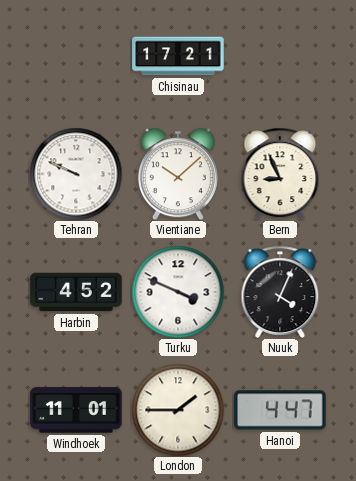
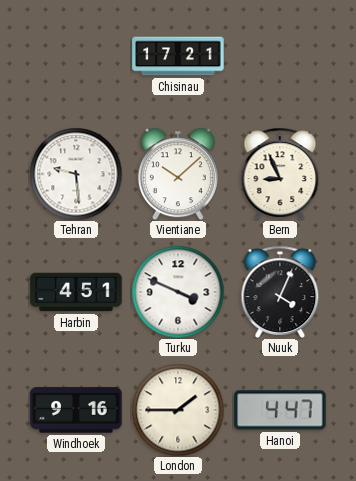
Tehran: 9:49 -> 9:29
Harbin: 4:52 -> 4:51
Windhoek: 11:01 -> 9:16
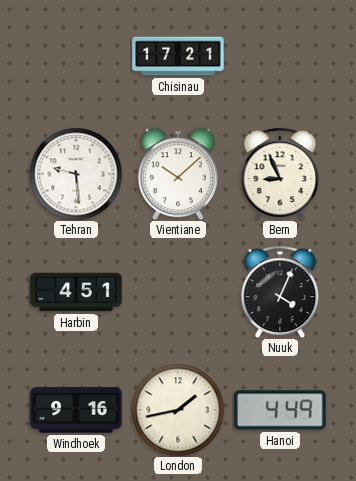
Turku: 3:49 -> none
London: 1:45 -> 1:43
Hanoi: 4:47 -> 4:49
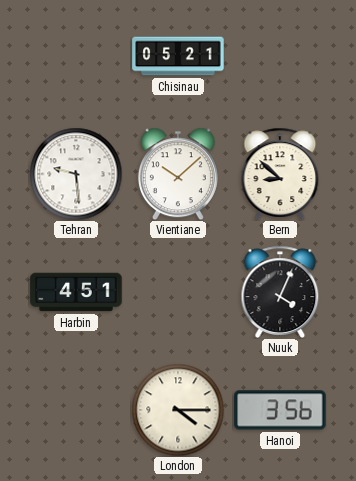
Chisinau: 17:21 -> 05:21
Bern: 8:56 -> 8:52
Windhoek: 9:16 -> none
London: 1:43 -> 4:15
Hanoi: 4:49 -> 3:56
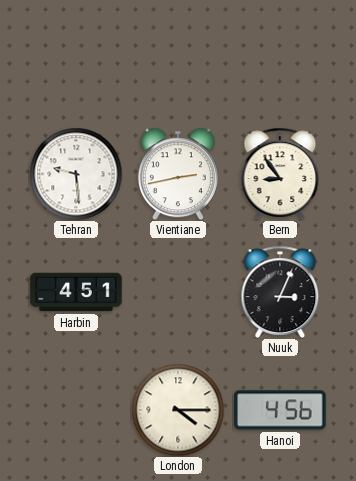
Chisinau: 05:21 -> none
Vientiane: 10:08 -> 2:43
Bern: 8:52 -> 8:54
Nuuk: 4:04 -> 3:04
Hanoi: 3:56 -> 4:56
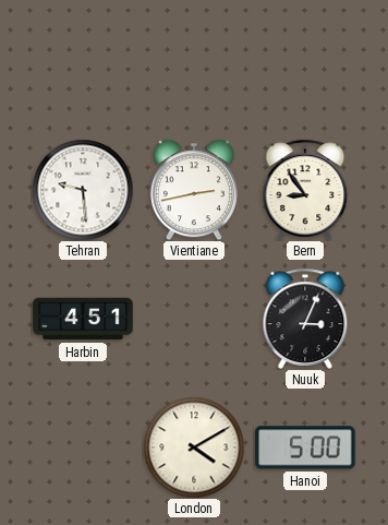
London: 4:15 -> 4:10
Hanoi: 4:56 -> 5:00
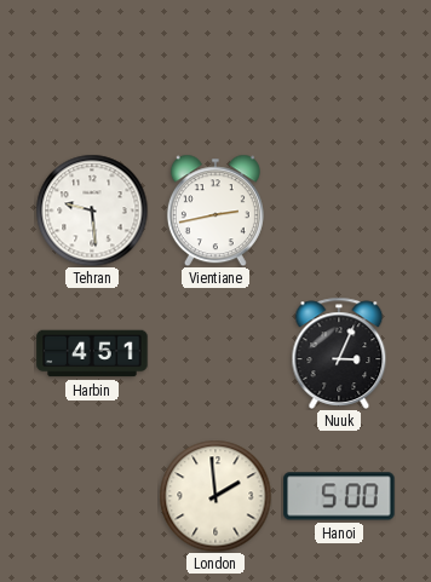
Bern: 8:54 -> none
London: 4:10 -> 1:59
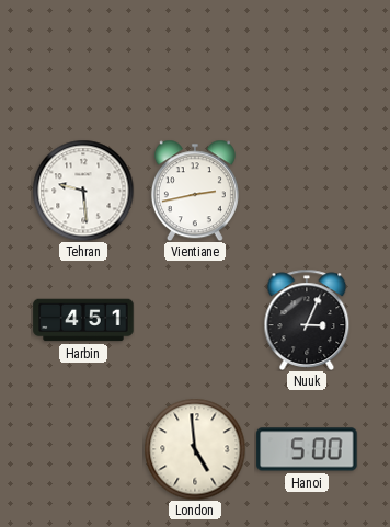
London: 1:59 -> 4:59
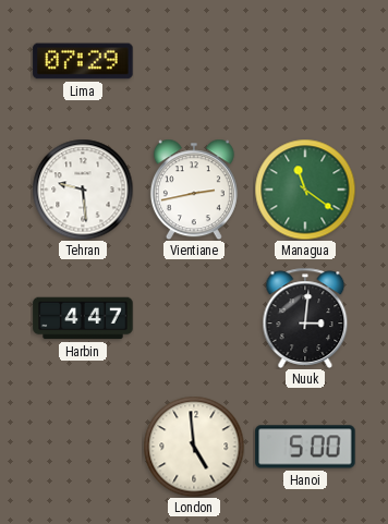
Lima: none -> 07:29
Managua: none -> 11:21
Harbin: 4:51 -> 4:47
Nuuk: 3:04 -> 3:01
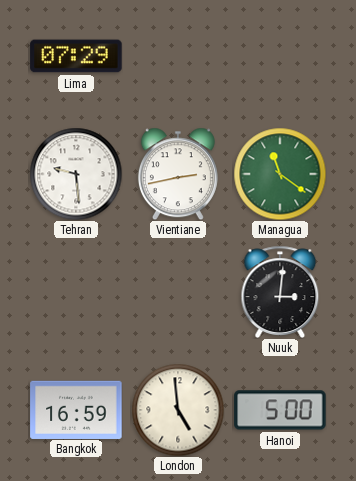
Harbin: 4:47 -> none
Bangkok: none -> 16:59
